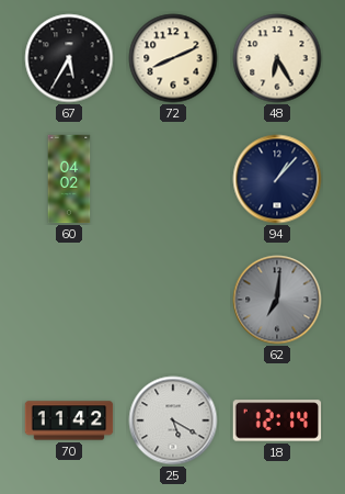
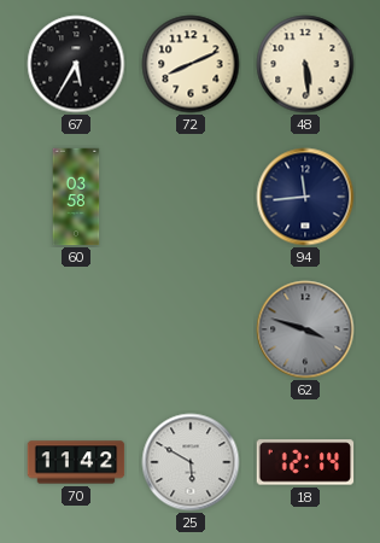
48: 6:25 -> 5:29
60: 04:02 -> 03:58
94: 1:07 -> 11:44
62: 7:01 -> 3:48
25: 5:20 -> 5:50
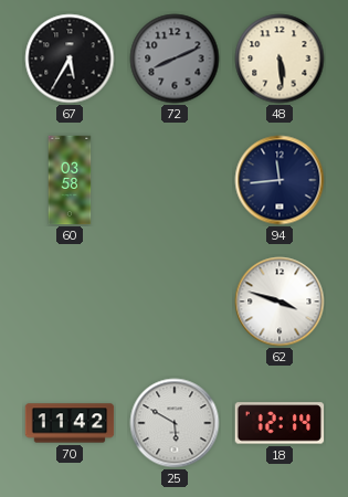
72 dial: cream -> grey
62 dial: grey -> white
